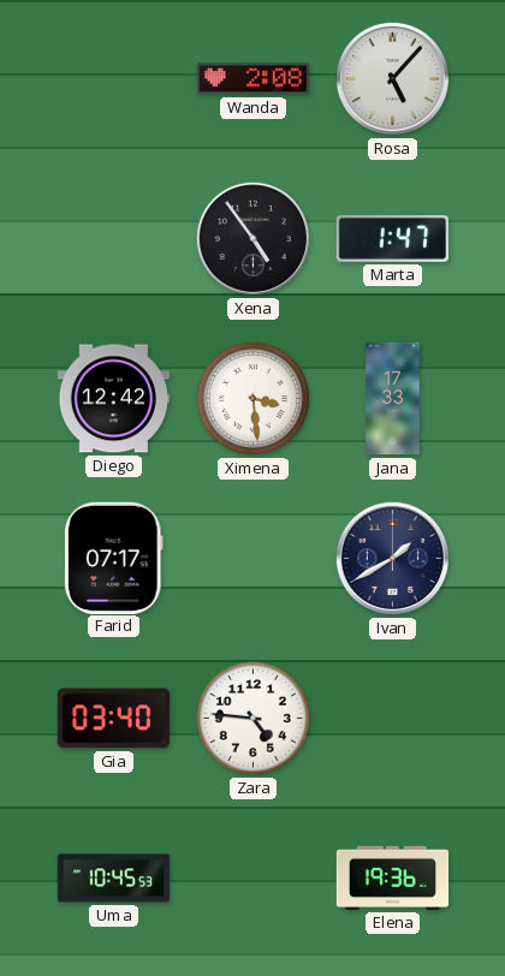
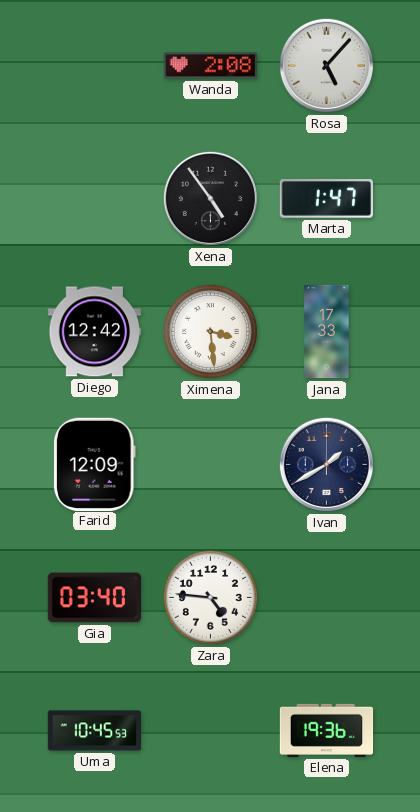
Farid: 07:17 -> 12:09
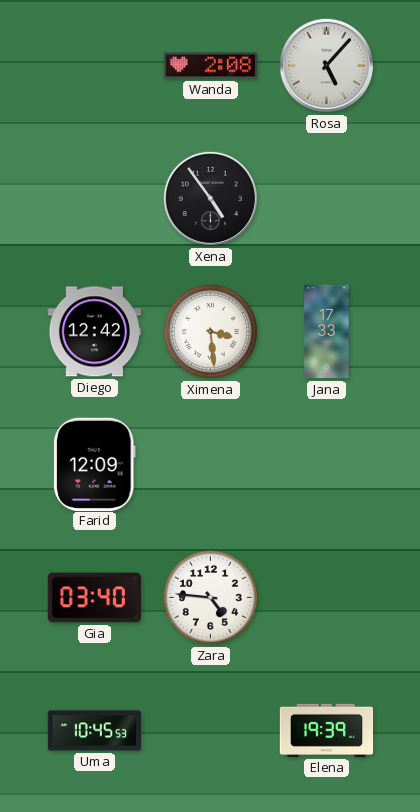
Marta: 1:47 -> none
Ivan: 1:40 -> none
Elena: 19:36 -> 19:39
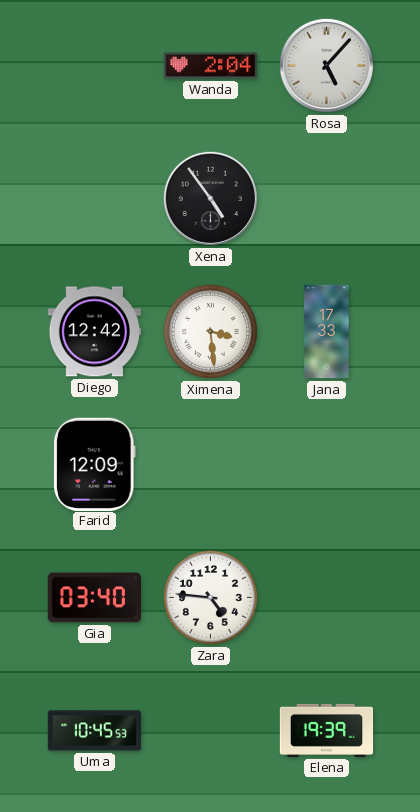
Wanda: 2:08 -> 2:04
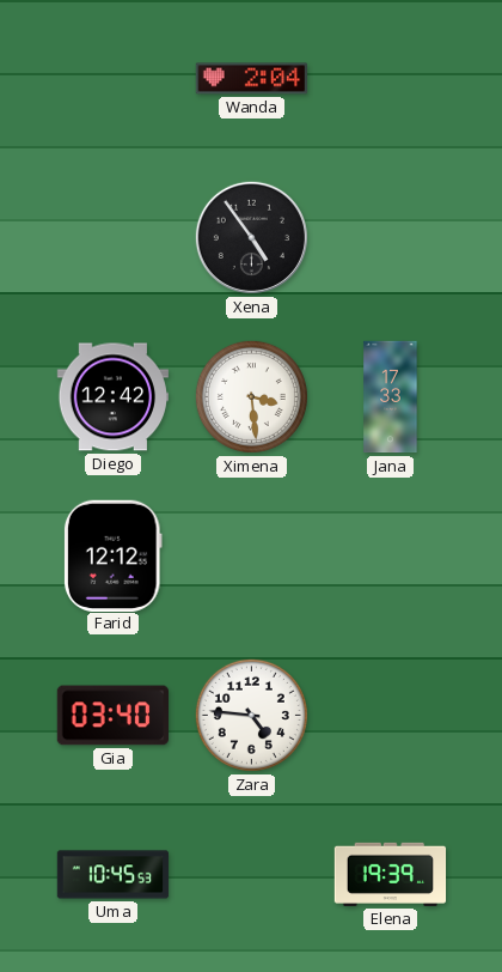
Rosa: 5:07 -> none
Farid: 12:09 -> 12:12
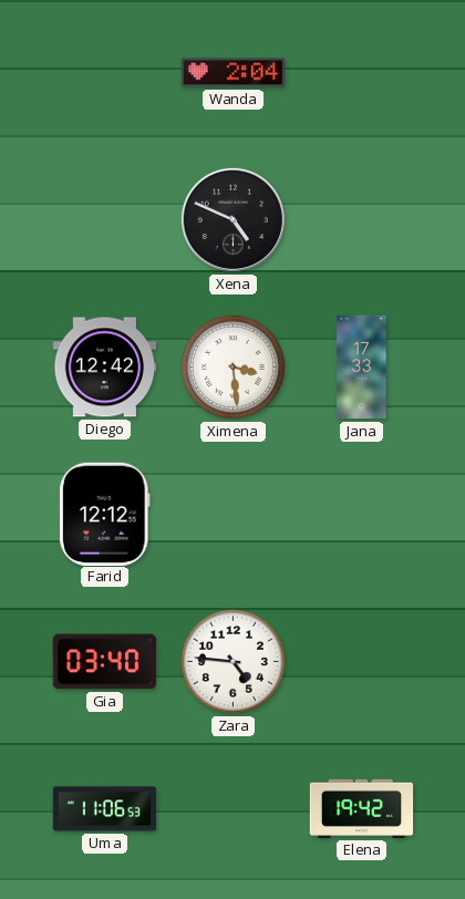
Xena: 4:54 -> 4:49
Uma: 10:45 -> 11:06
Elena: 19:39 -> 19:42
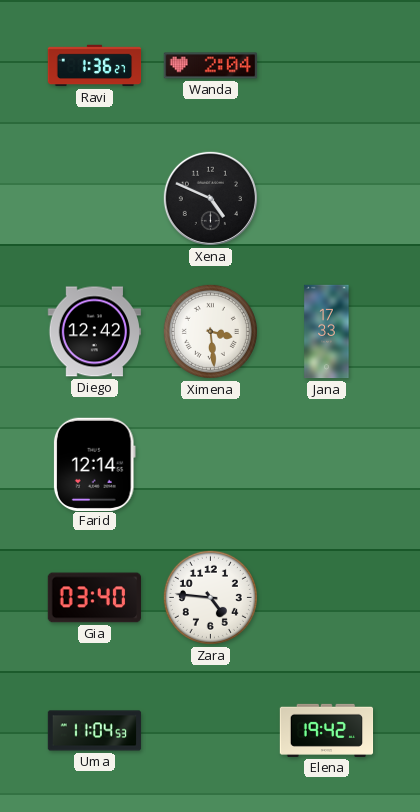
Ravi: none -> 1:36
Farid: 12:12 -> 12:14
Uma: 11:06 -> 11:04
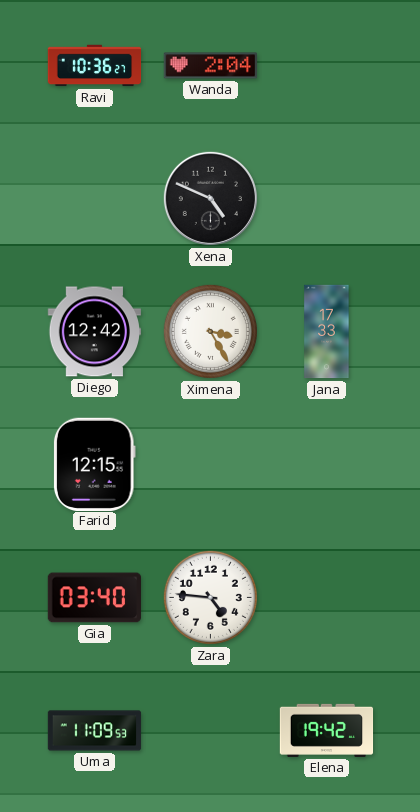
Ravi: 1:36 -> 10:36
Ximena: 3:29 -> 3:25
Farid: 12:14 -> 12:15
Uma: 11:04 -> 11:09
